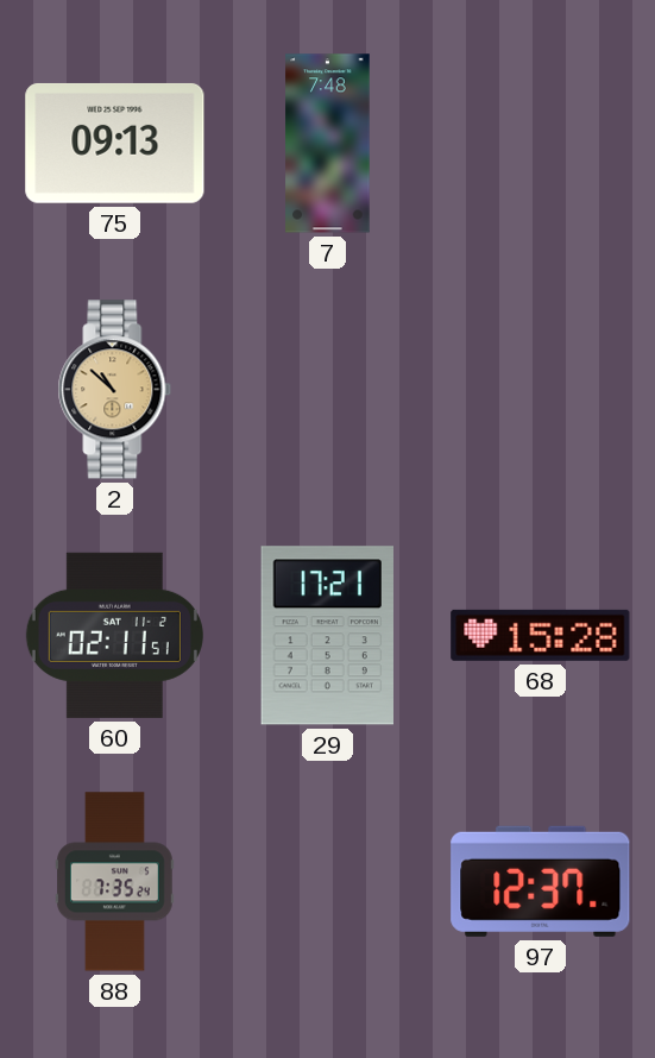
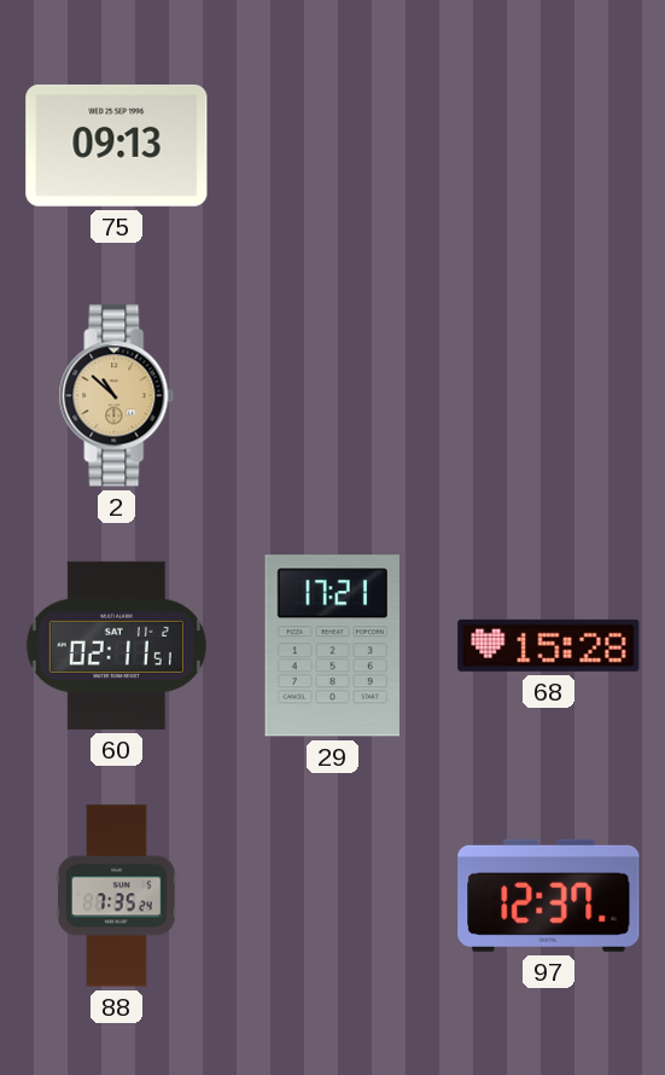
7: 7:48 -> none
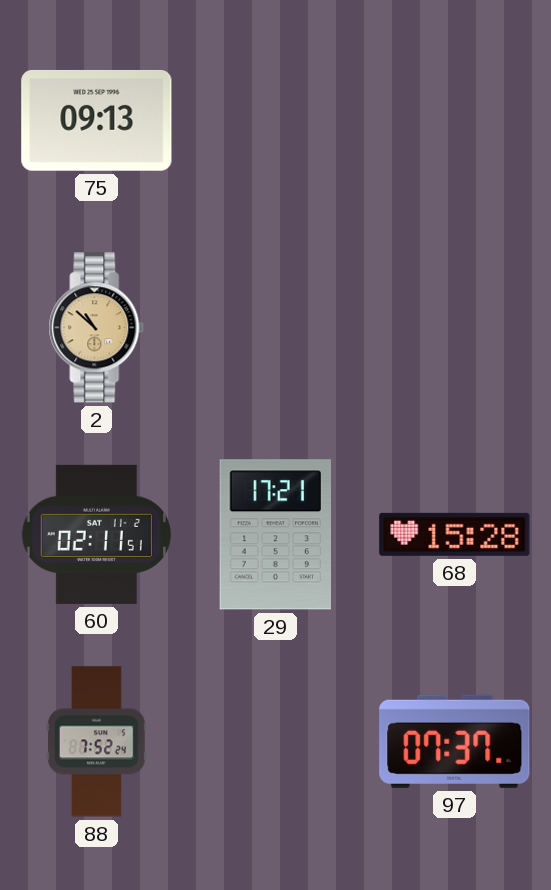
88: 7:35 -> 7:52
97: 12:37 -> 07:37
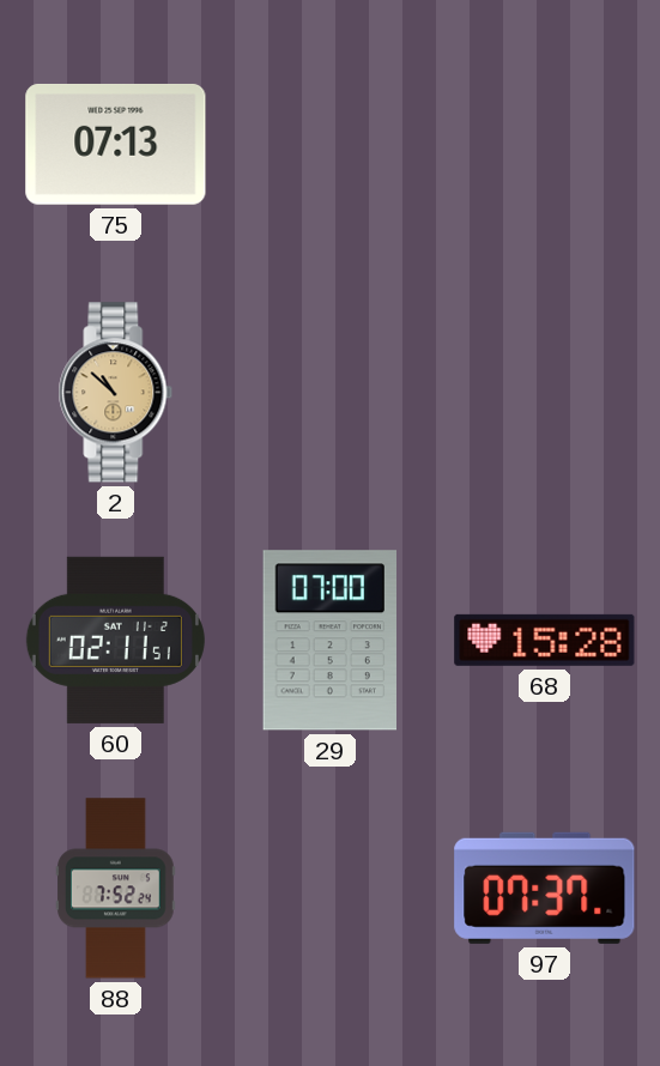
75: 09:13 -> 07:13
29: 17:21 -> 07:00
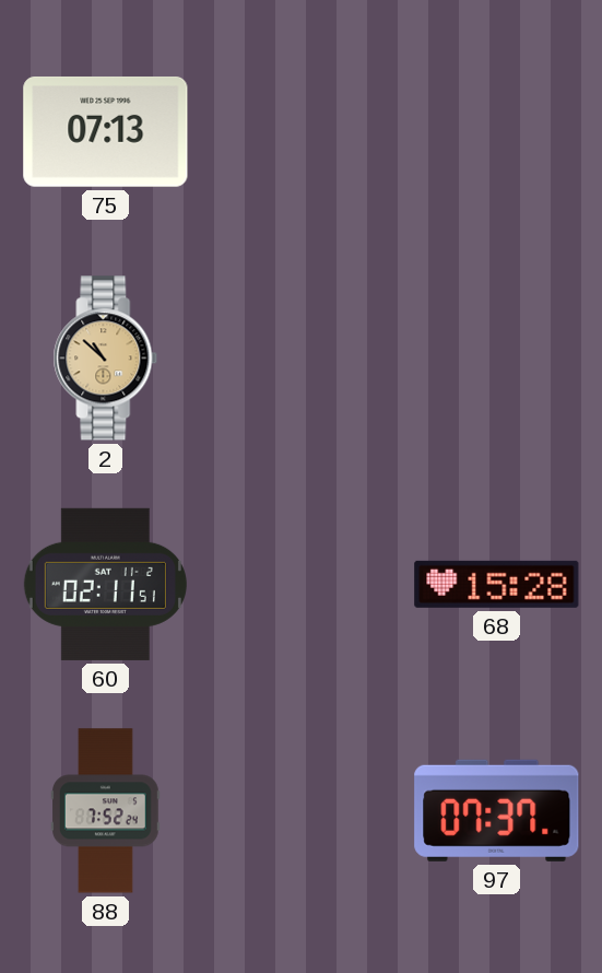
29: 07:00 -> none
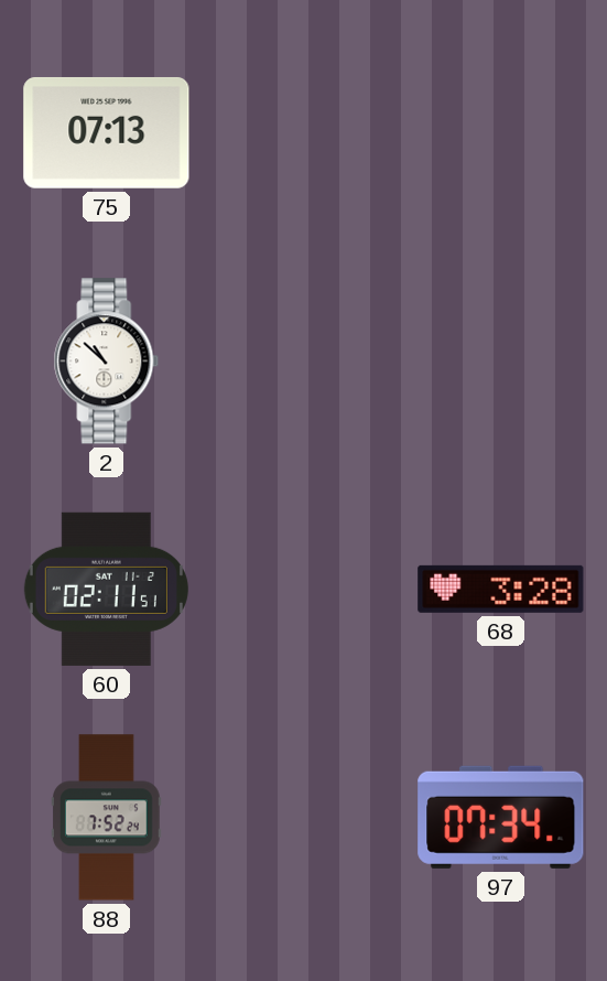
2 dial: champagne -> white
68: 15:28 -> 3:28
97: 07:37 -> 07:34
